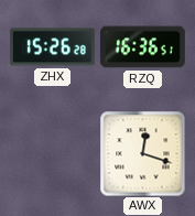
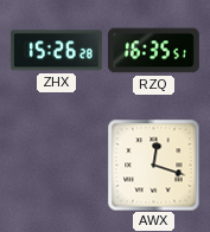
RZQ: 16:36 -> 16:35
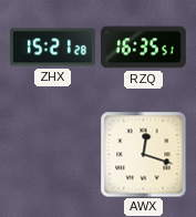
ZHX: 15:26 -> 15:21
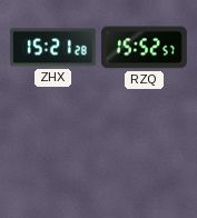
RZQ: 16:35 -> 15:52
AWX: 12:18 -> none
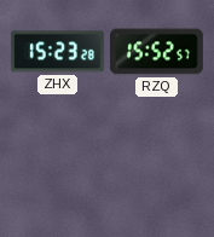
ZHX: 15:21 -> 15:23
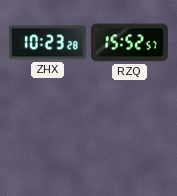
ZHX: 15:23 -> 10:23
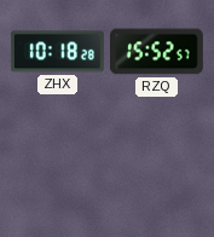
ZHX: 10:23 -> 10:18
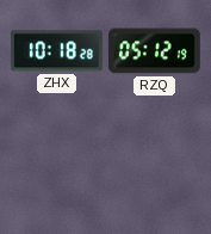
RZQ: 15:52 -> 05:12
